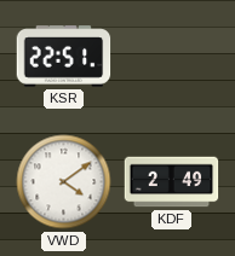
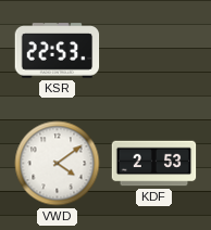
KSR: 22:51 -> 22:53
KDF: 2:49 -> 2:53
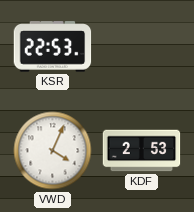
VWD: 4:09 -> 4:04
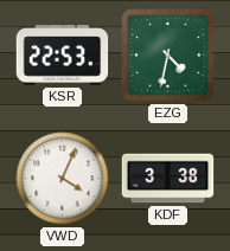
EZG: none -> 4:32
KDF: 2:53 -> 3:38
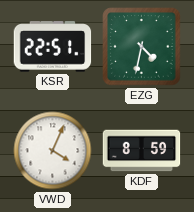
KSR: 22:53 -> 22:51
KDF: 3:38 -> 8:59
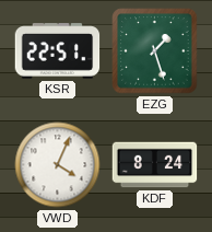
EZG: 4:32 -> 1:27
KDF: 8:59 -> 8:24
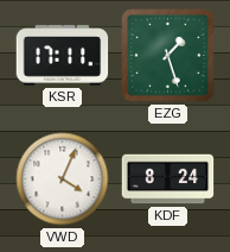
KSR: 22:51 -> 17:11
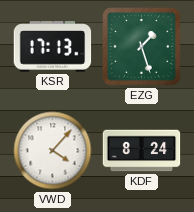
KSR: 17:11 -> 17:13
VWD: 4:04 -> 4:07
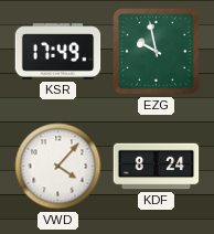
KSR: 17:13 -> 17:49
EZG: 1:27 -> 9:58
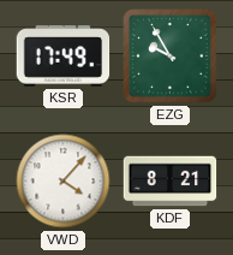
EZG: 9:58 -> 9:55
KDF: 8:24 -> 8:21
